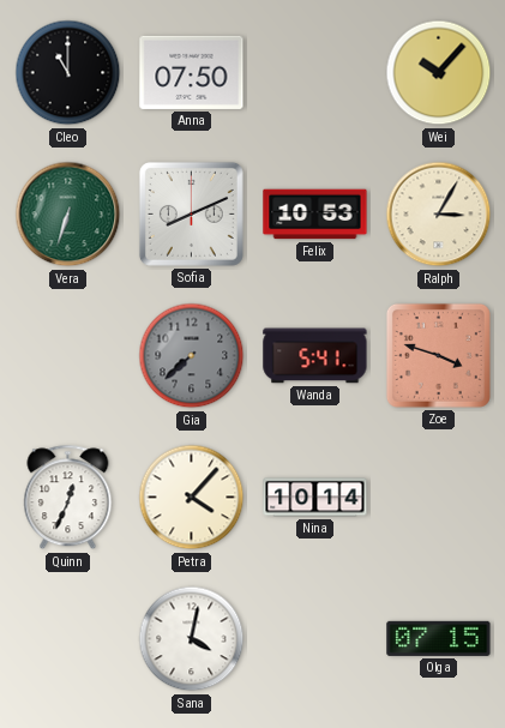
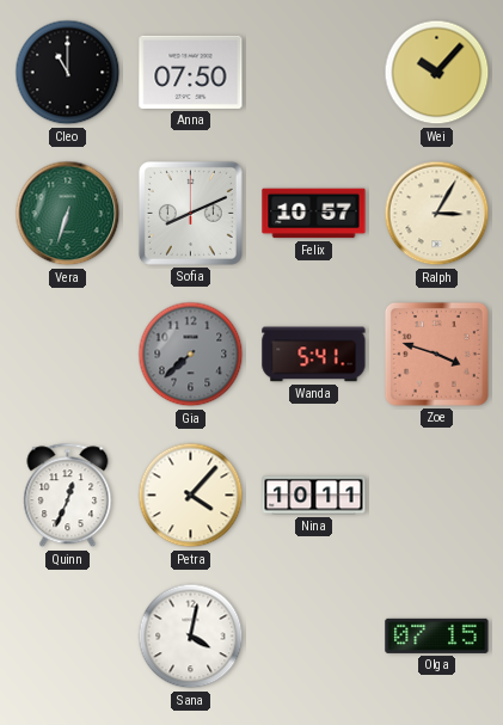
Felix: 10:53 -> 10:57
Nina: 10:14 -> 10:11
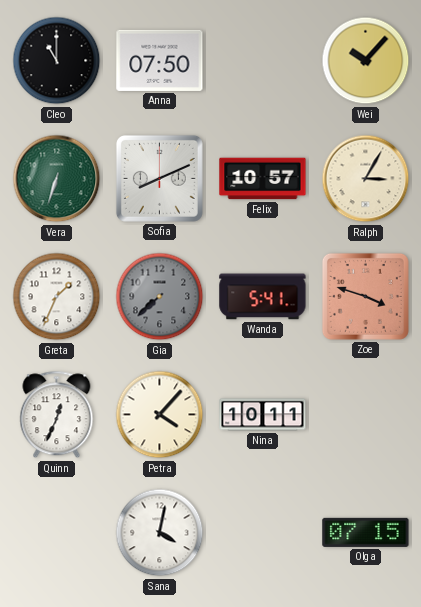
Greta: none -> 1:34
